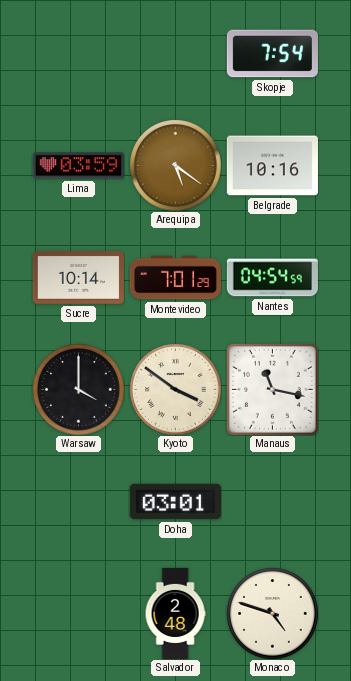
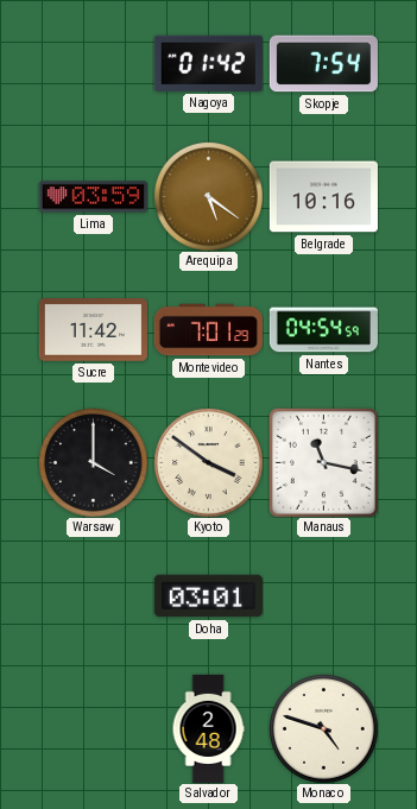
Nagoya: none -> 01:42
Sucre: 10:14 -> 11:42
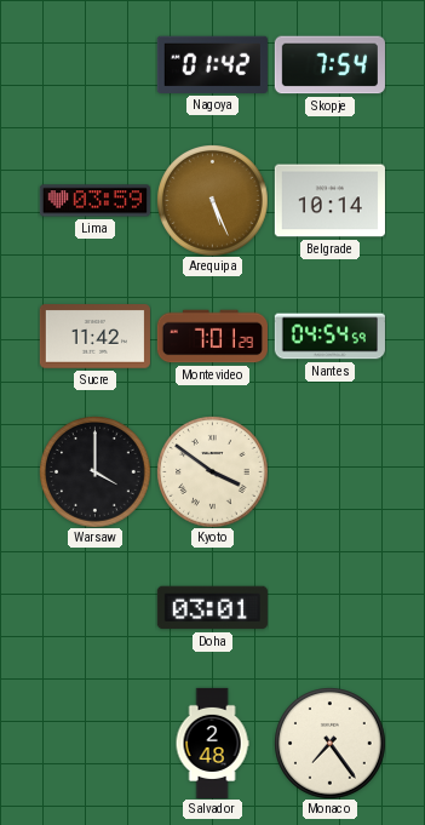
Arequipa: 5:21 -> 5:26
Belgrade: 10:16 -> 10:14
Manaus: 11:17 -> none
Monaco: 4:48 -> 7:24
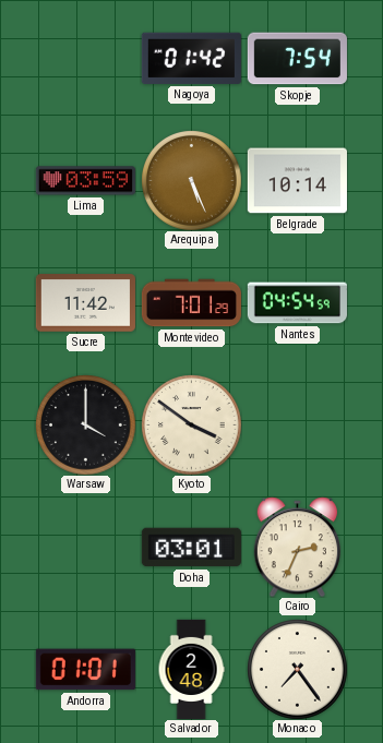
Cairo: none -> 2:34
Andorra: none -> 01:01
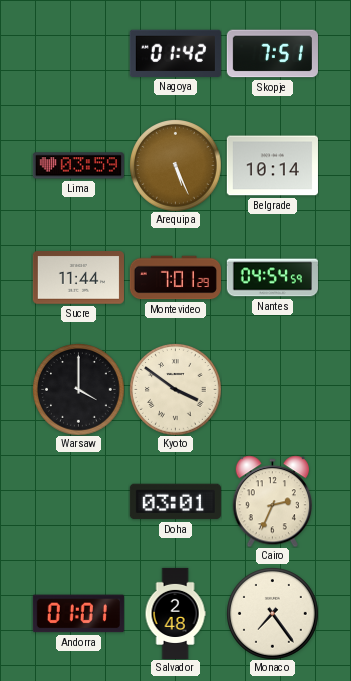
Skopje: 7:54 -> 7:51
Sucre: 11:42 -> 11:44
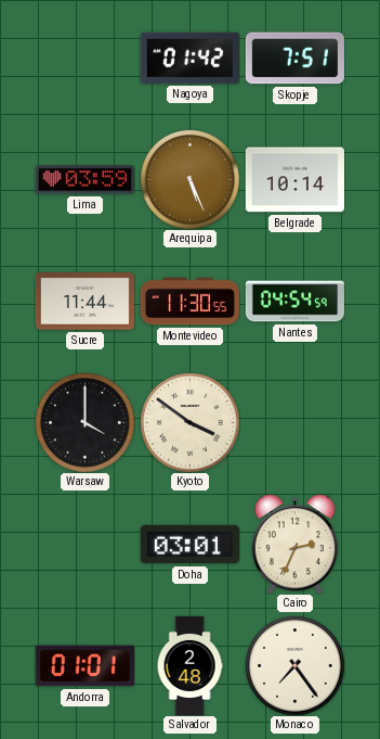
Montevideo: 7:01 -> 11:30
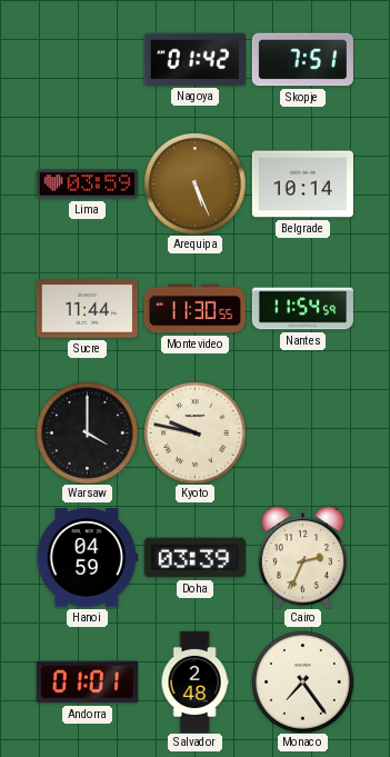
Nantes: 04:54 -> 11:54
Kyoto: 3:51 -> 9:47
Hanoi: none -> 04:59
Doha: 03:01 -> 03:39
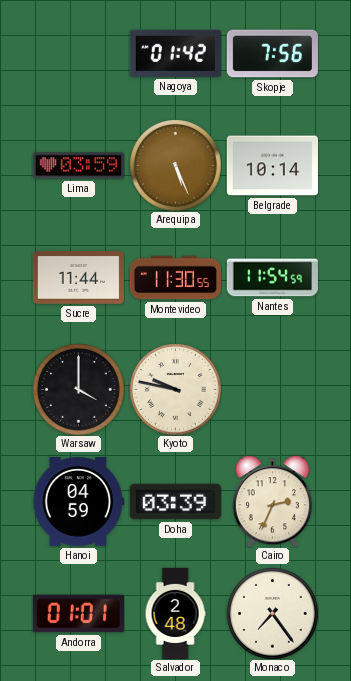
Skopje: 7:51 -> 7:56
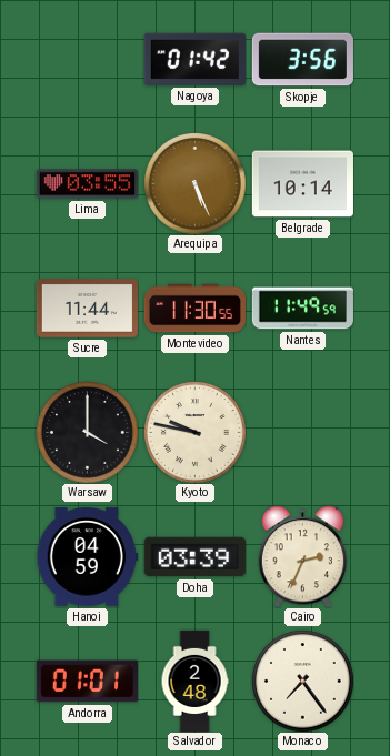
Skopje: 7:56 -> 3:56
Lima: 03:59 -> 03:55
Nantes: 11:54 -> 11:49
